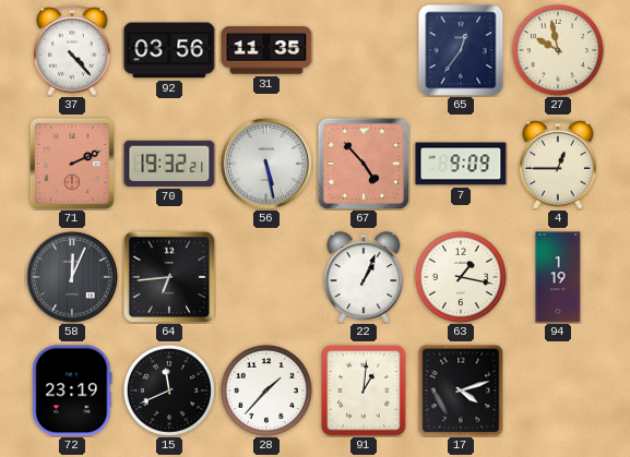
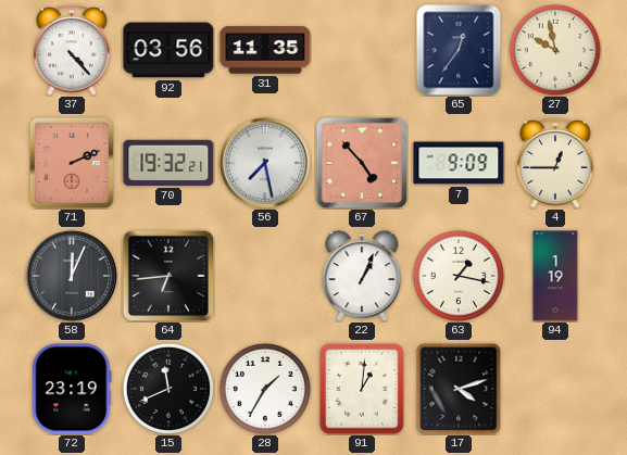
56: 5:28 -> 7:28
28: 1:37 -> 1:35
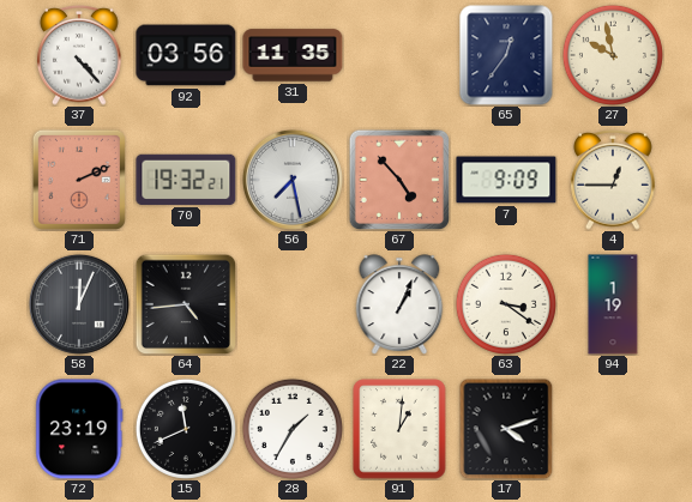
64: 6:44 -> 4:44
63: 1:17 -> 3:21
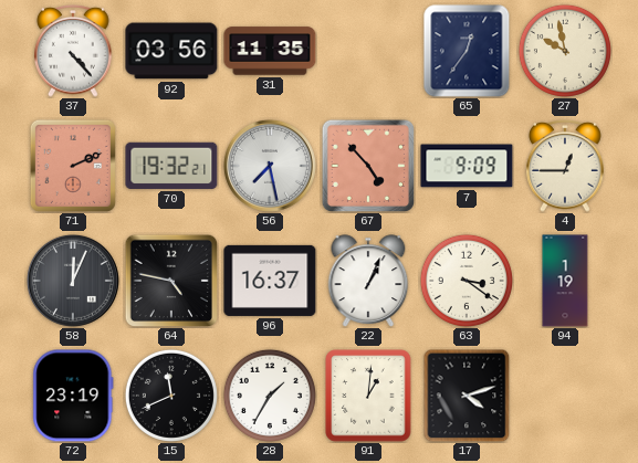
64: 4:44 -> 4:47
96: none -> 16:37
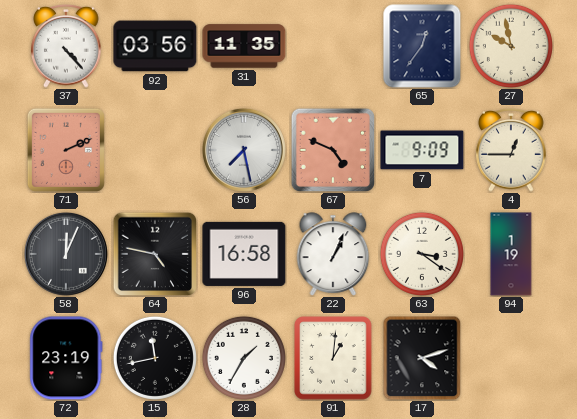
70: 19:32 -> none
67: 4:53 -> 4:49
96: 16:37 -> 16:58
15: 11:41 -> 11:43
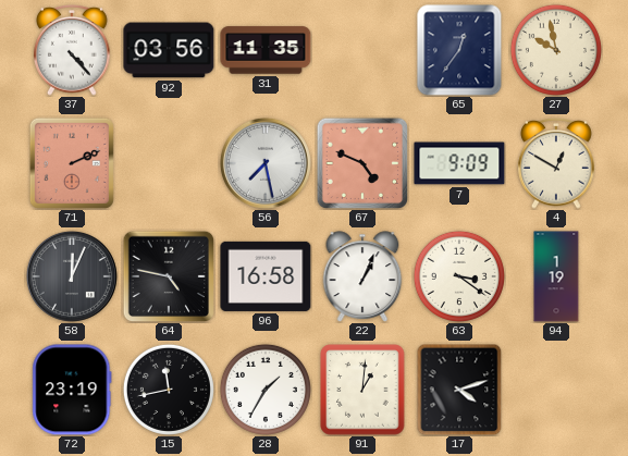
4: 12:45 -> 12:50
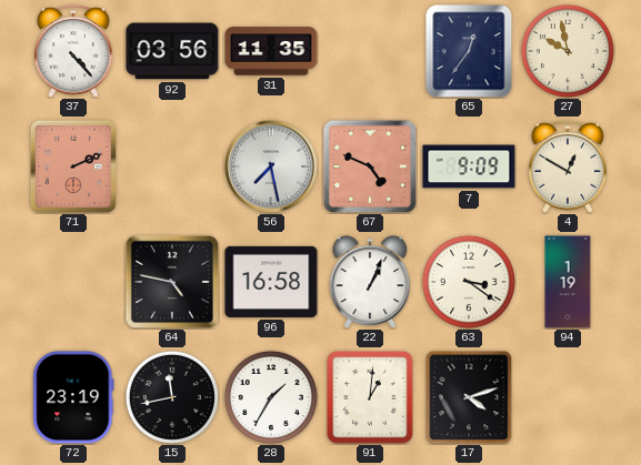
58: 12:04 -> none
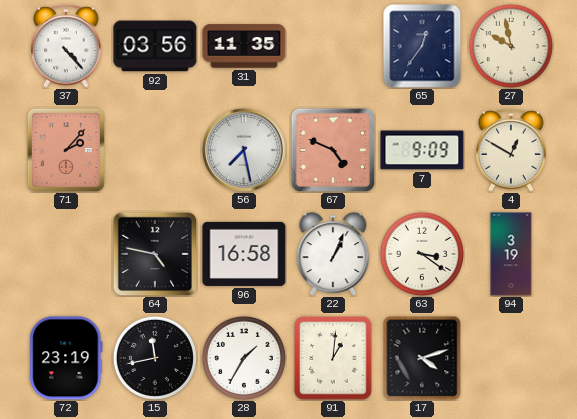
71: 2:11 -> 2:07
94: 1:19 -> 3:19
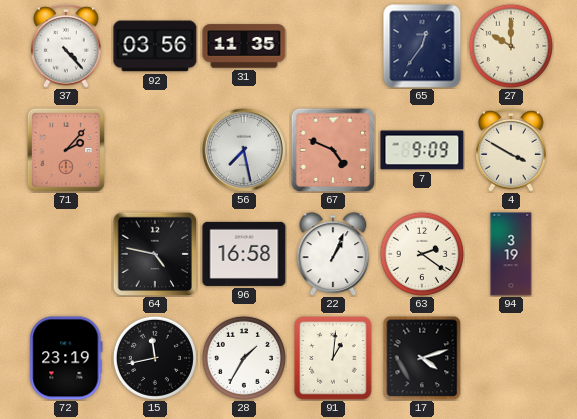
27: 9:58 -> 10:00
4: 12:50 -> 3:50
63: 3:21 -> 2:21
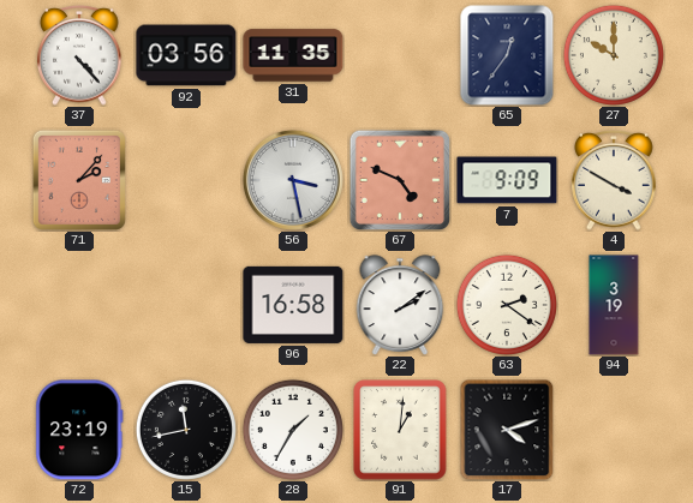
56: 7:28 -> 3:28
64: 4:47 -> none
22: 1:04 -> 2:09
